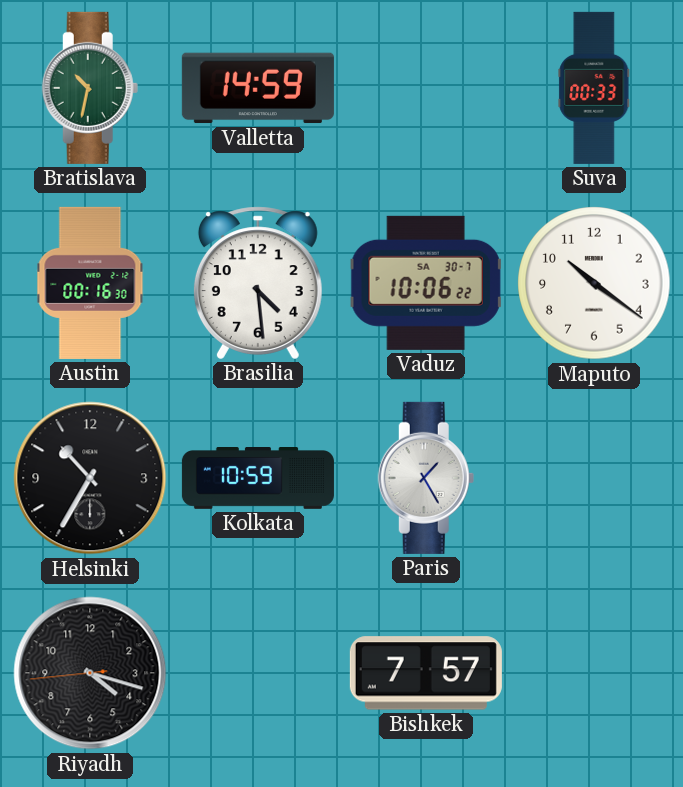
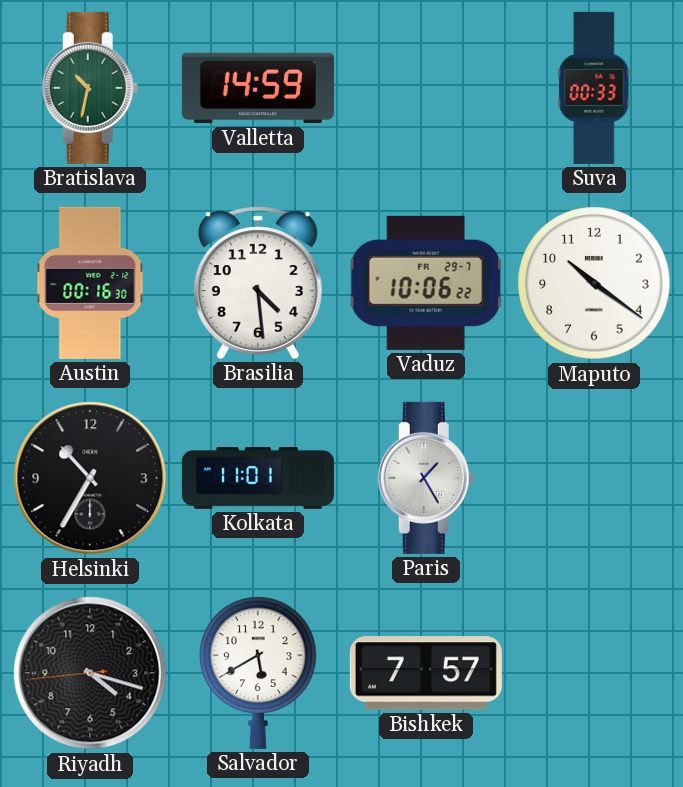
Vaduz date: SA 30-7 -> FR 29-7
Kolkata: 10:59 -> 11:01
Salvador: none -> 5:40
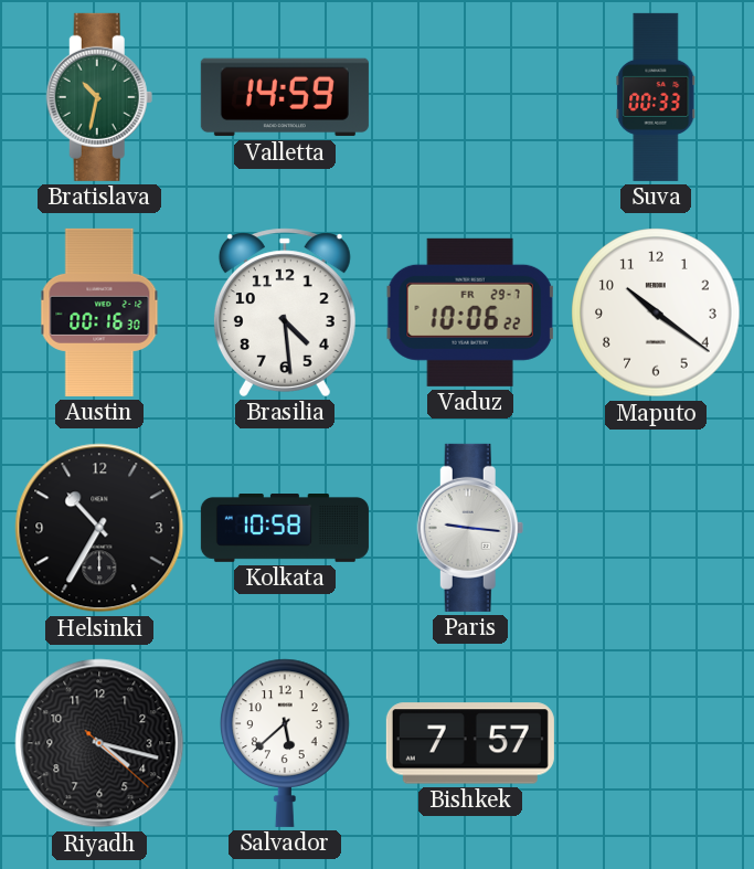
Kolkata: 11:01 -> 10:58
Paris: 1:25 -> 9:16
Riyadh: 4:17:44 -> 4:17:22
Salvador: 5:40 -> 5:38
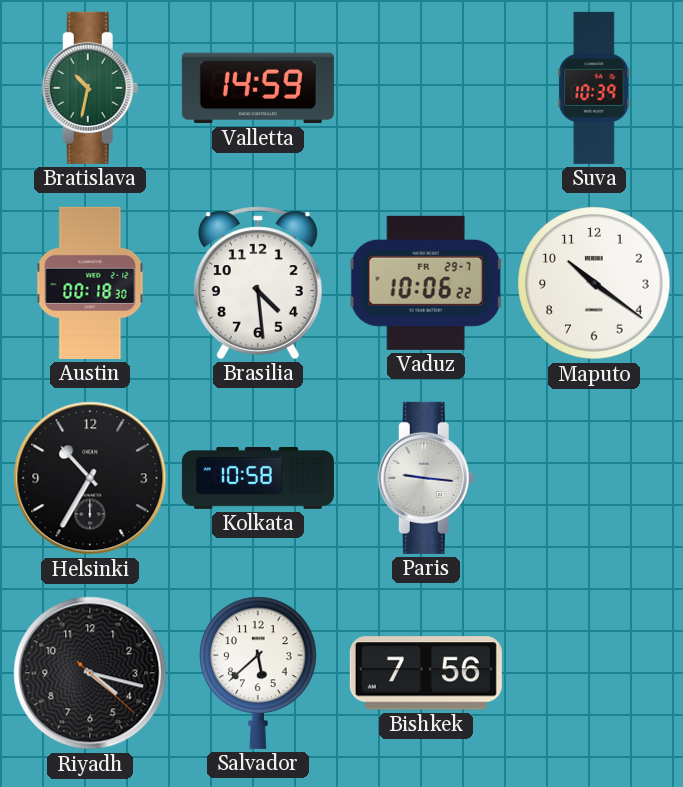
Suva: 00:33 -> 10:39
Austin: 00:16 -> 00:18
Bishkek: 7:57 -> 7:56
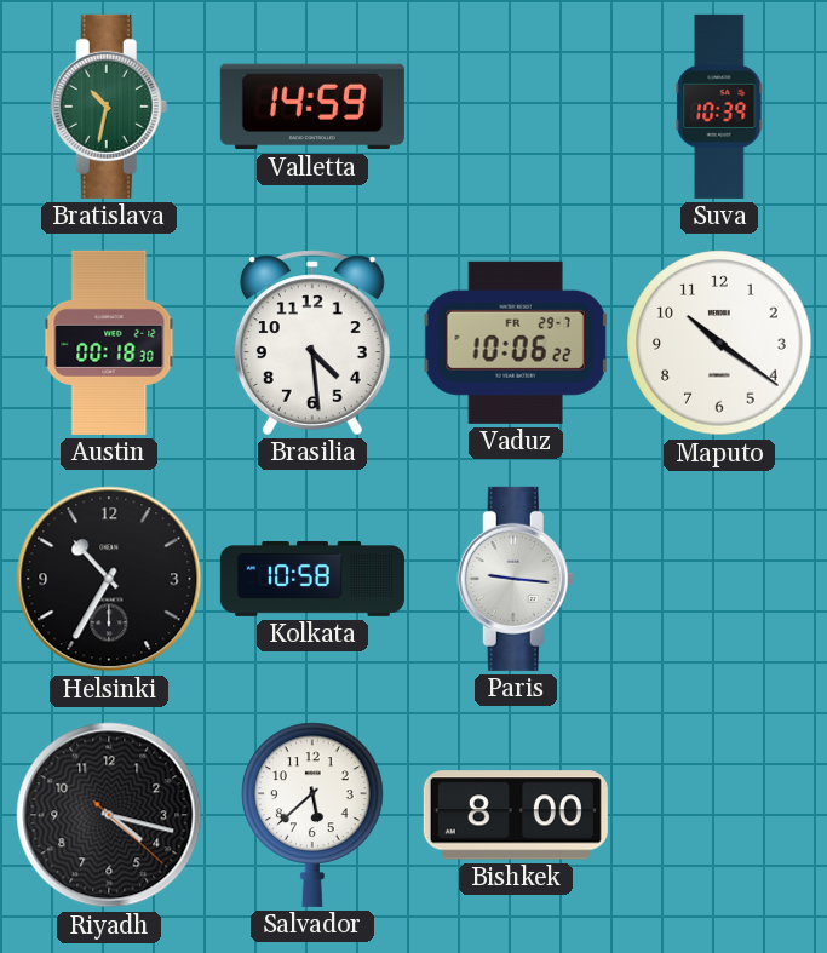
Bishkek: 7:56 -> 8:00
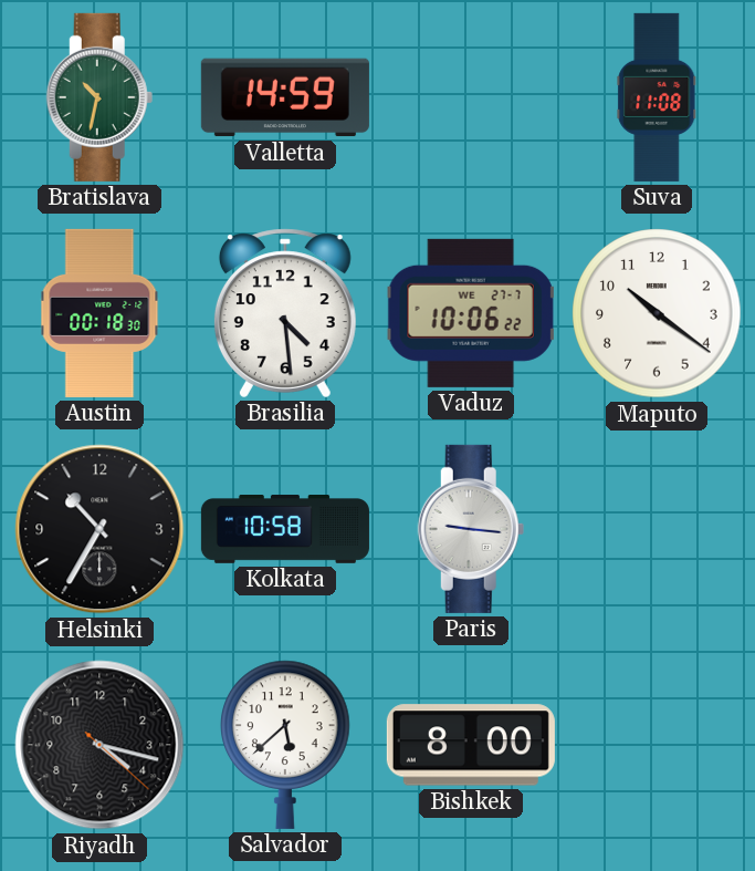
Suva: 10:39 -> 11:08
Vaduz date: FR 29-7 -> WE 27-7
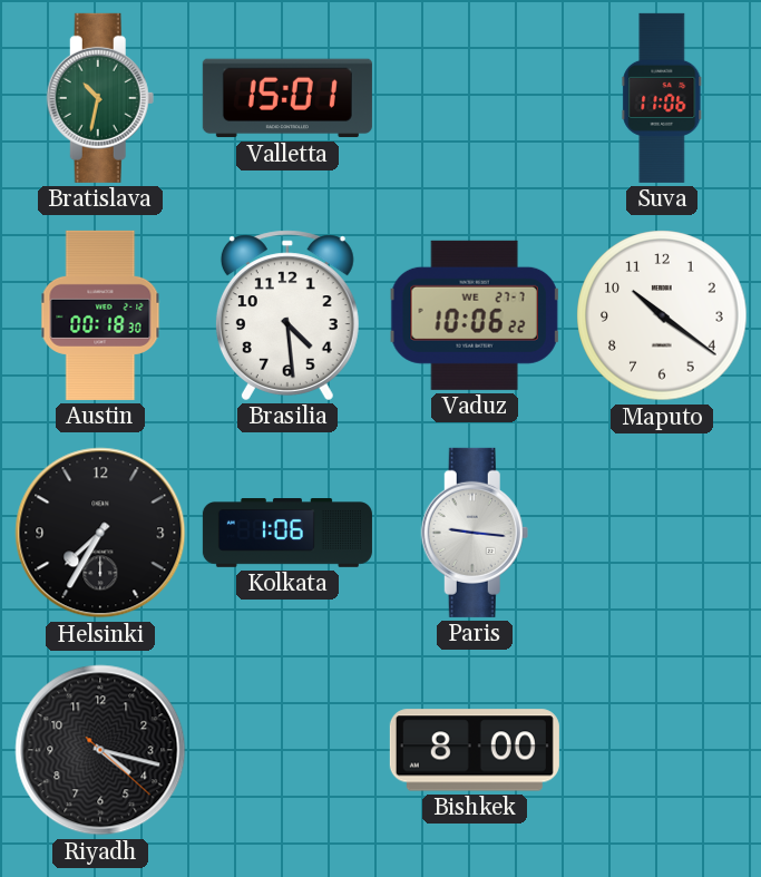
Valletta: 14:59 -> 15:01
Suva: 11:08 -> 11:06
Helsinki: 10:35 -> 7:35
Kolkata: 10:58 -> 1:06
Salvador: 5:38 -> none
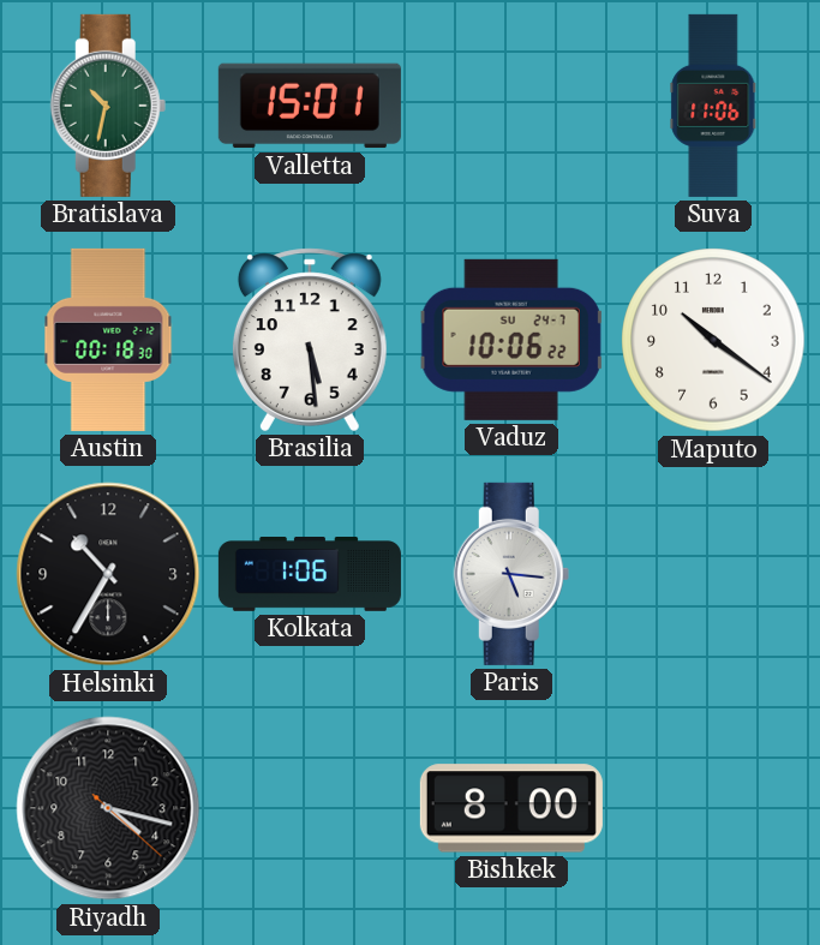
Brasilia: 4:29 -> 5:29
Vaduz date: WE 27-7 -> SU 24-7
Helsinki: 7:35 -> 10:35
Paris: 9:16 -> 5:16
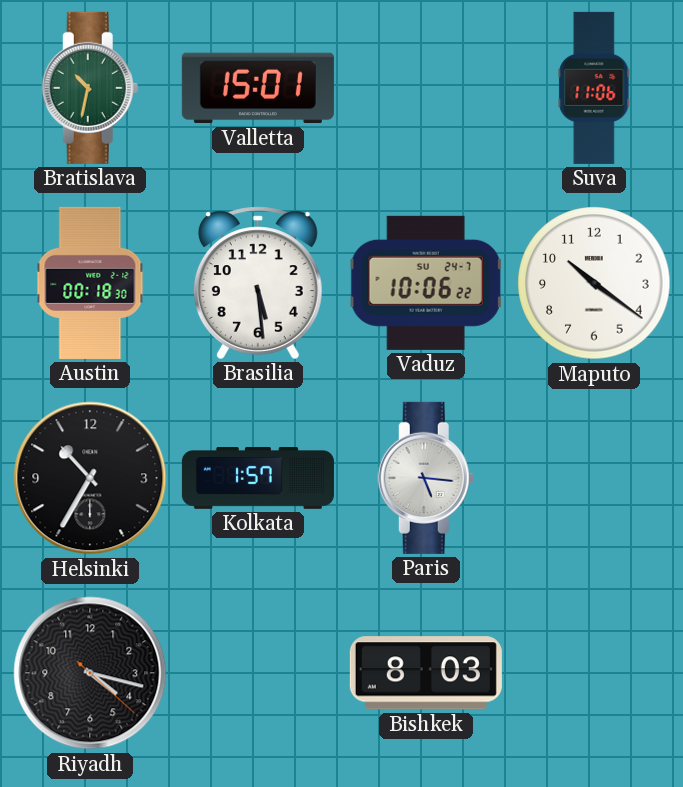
Kolkata: 1:06 -> 1:57
Bishkek: 8:00 -> 8:03
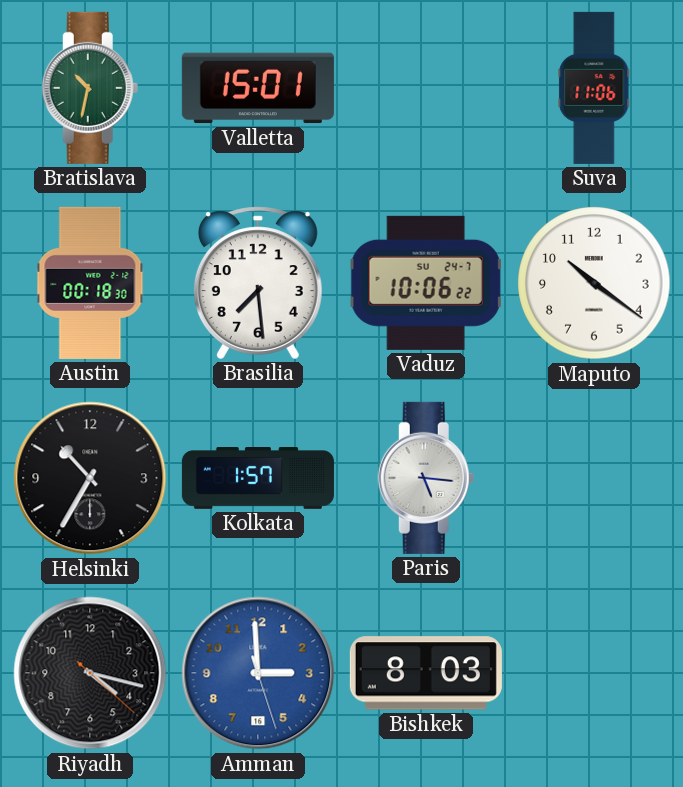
Brasilia: 5:29 -> 7:29
Amman: none -> 2:59
